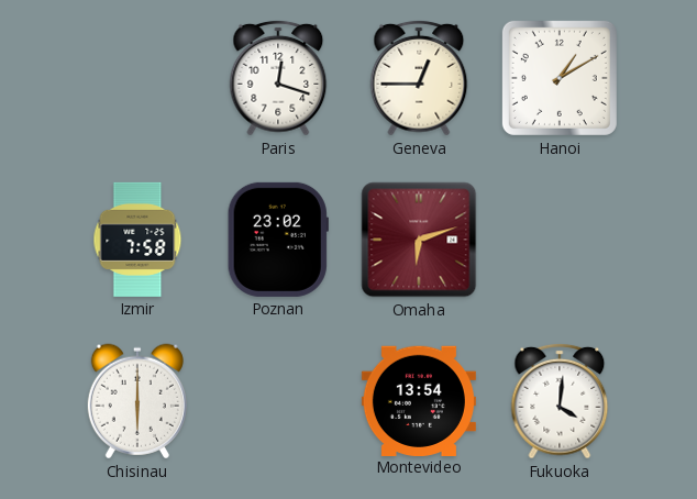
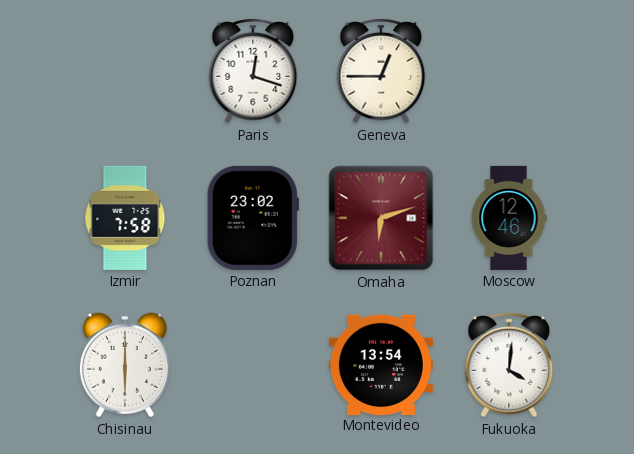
Hanoi: 1:10 -> none
Moscow: none -> 12:46
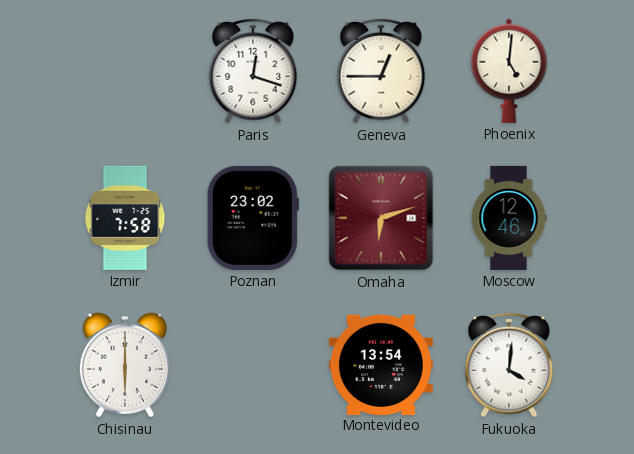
Phoenix: none -> 5:01
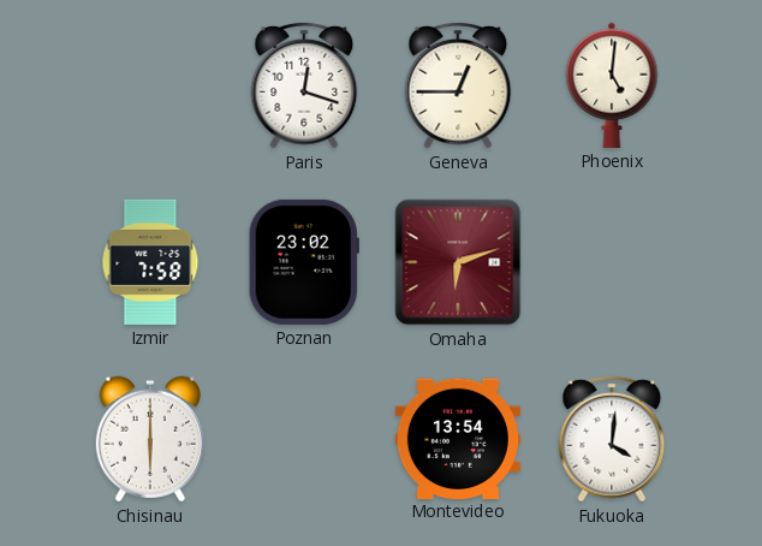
Moscow: 12:46 -> none
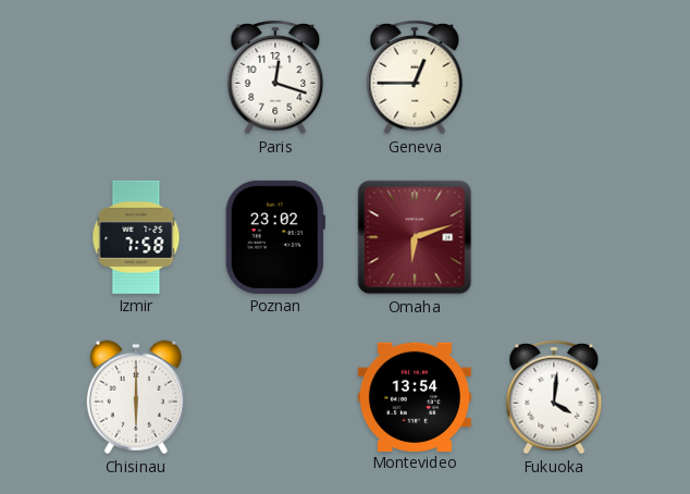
Phoenix: 5:01 -> none
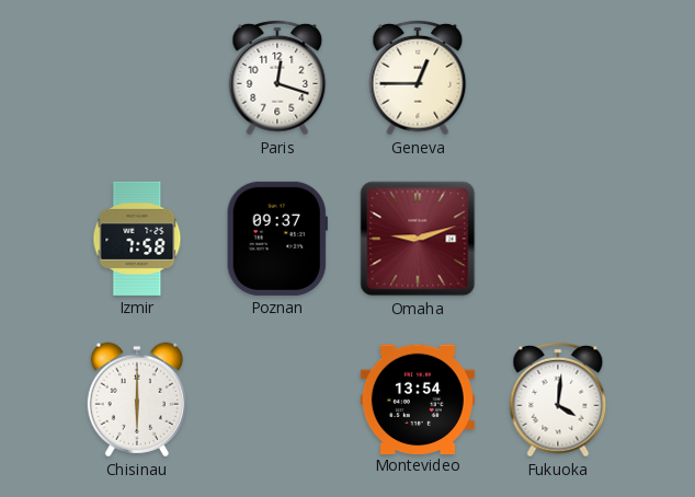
Poznan: 23:02 -> 09:37
Omaha: 6:12 -> 9:12
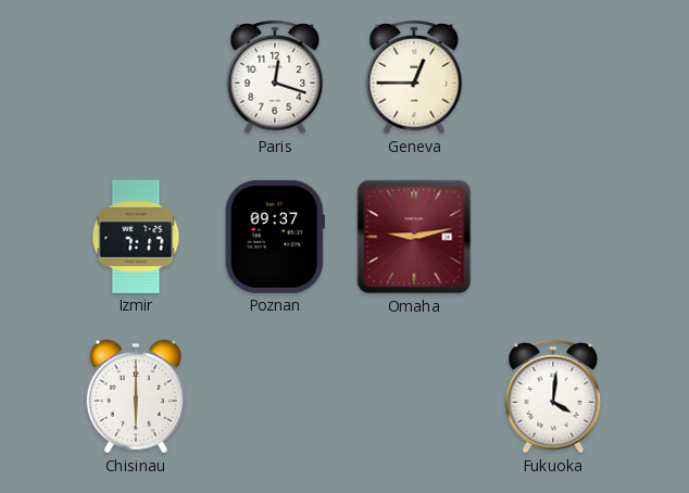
Izmir: 7:58 -> 7:17
Omaha: 9:12 -> 9:13
Montevideo: 13:54 -> none
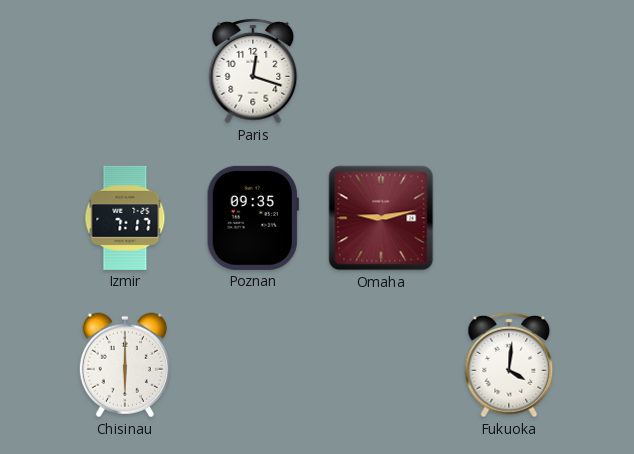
Geneva: 12:45 -> none
Poznan: 09:37 -> 09:35
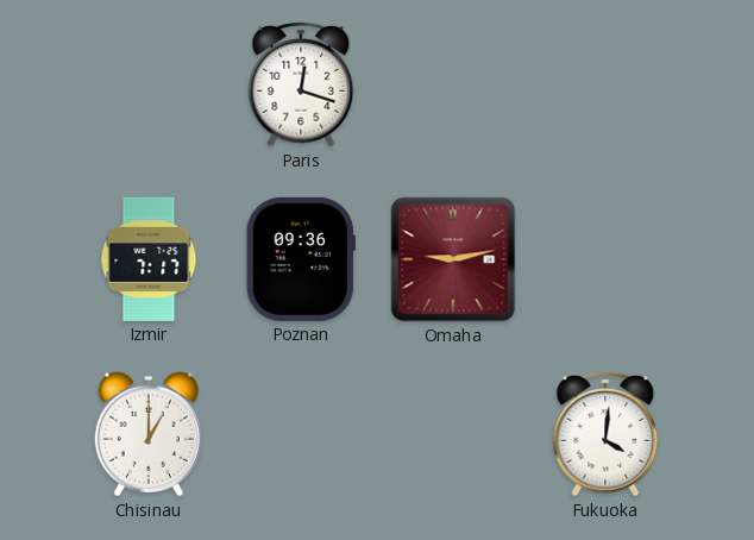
Poznan: 09:35 -> 09:36
Chisinau: 6:00 -> 1:00
